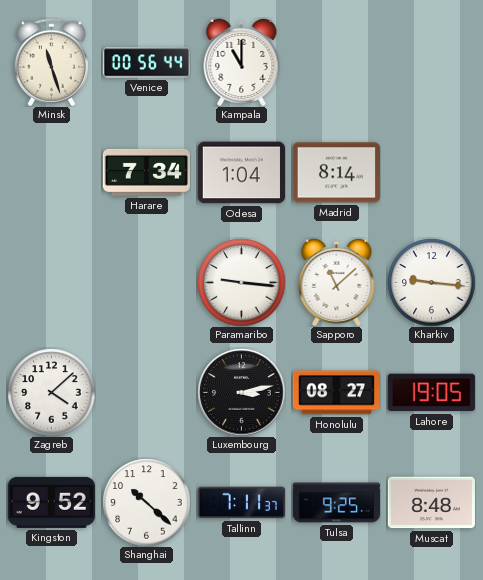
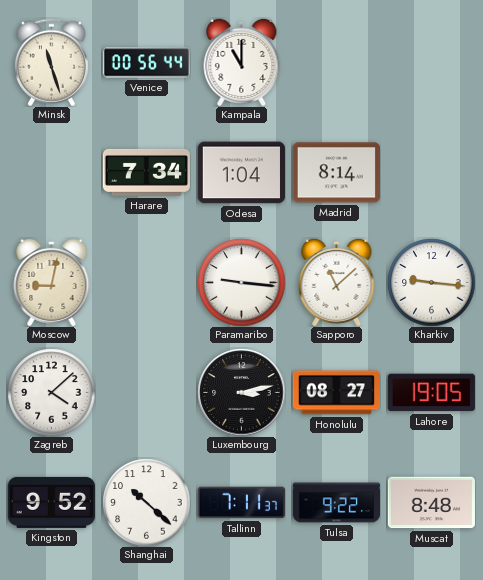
Moscow: none -> 9:02
Tulsa: 9:25 -> 9:22
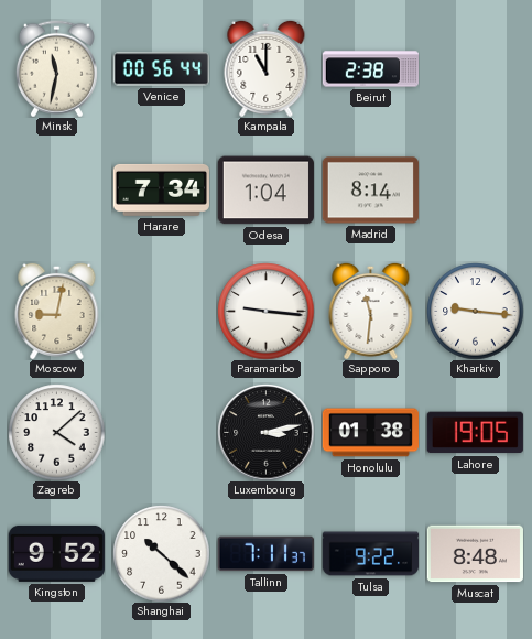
Minsk: 11:27 -> 11:32
Beirut: none -> 2:38
Sapporo: 11:08 -> 11:31
Honolulu: 08:27 -> 01:38
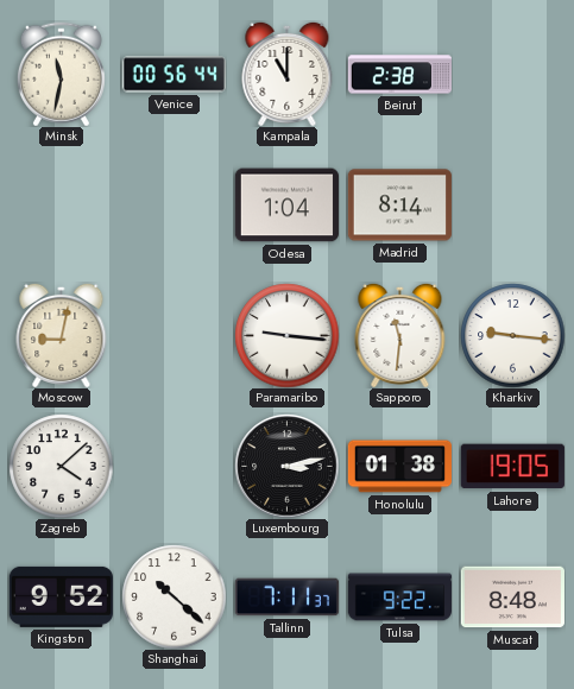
Harare: 7:34 -> none
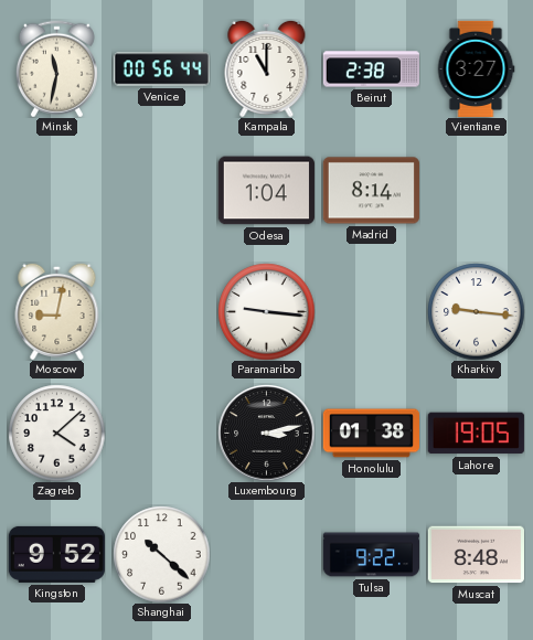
Vientiane: none -> 3:27
Sapporo: 11:31 -> none
Tallinn: 7:11 -> none
